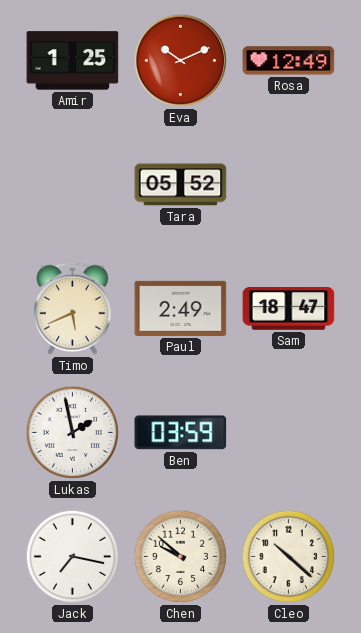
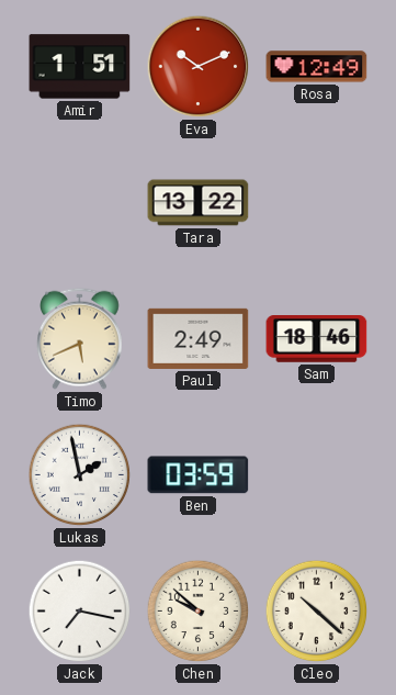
Amir: 1:25 -> 1:51
Tara: 05:52 -> 13:22
Sam: 18:47 -> 18:46
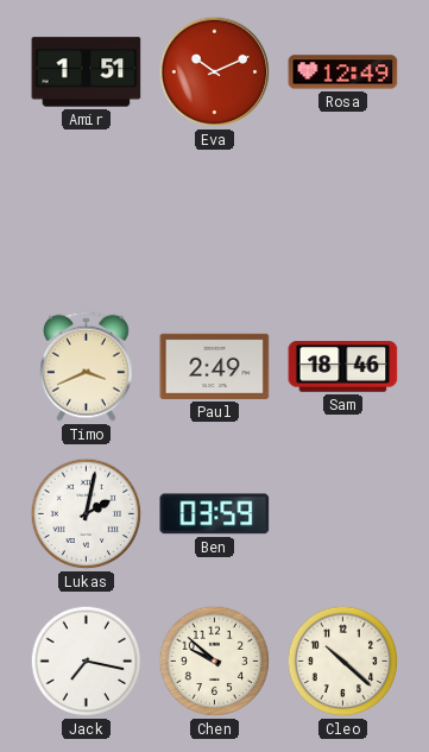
Tara: 13:22 -> none
Timo: 5:41 -> 3:41
Lukas: 1:58 -> 2:02
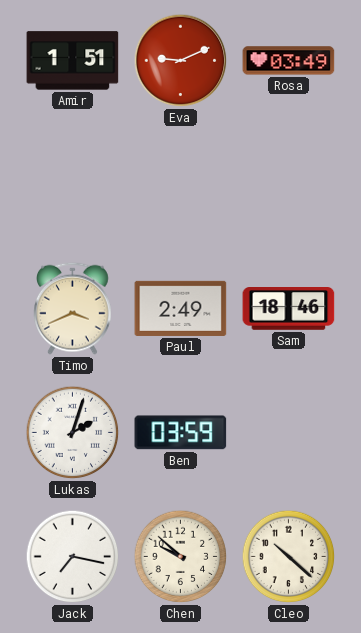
Eva: 10:11 -> 9:11
Rosa: 12:49 -> 03:49
Lukas: 2:02 -> 2:03
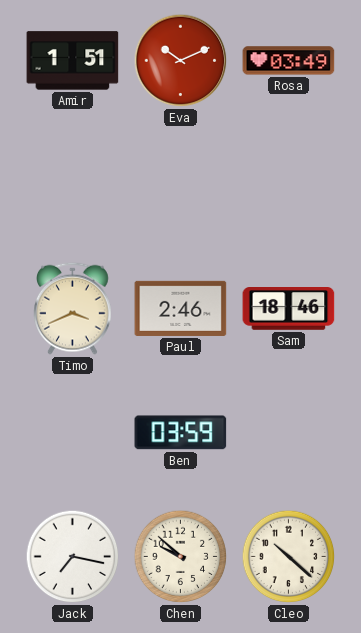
Eva: 9:11 -> 10:11
Paul: 2:49 -> 2:46
Lukas: 2:03 -> none
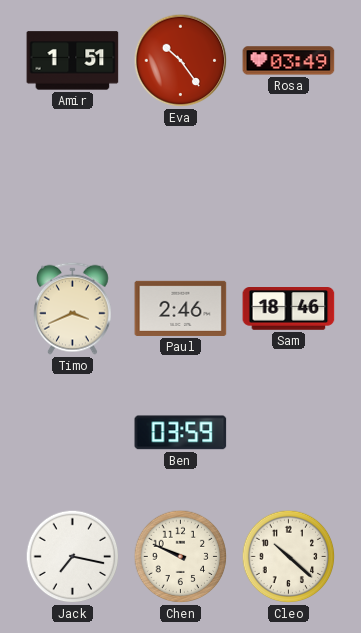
Eva: 10:11 -> 10:24
Chen: 9:52 -> 9:49
